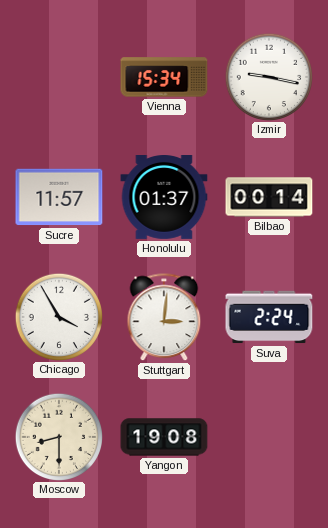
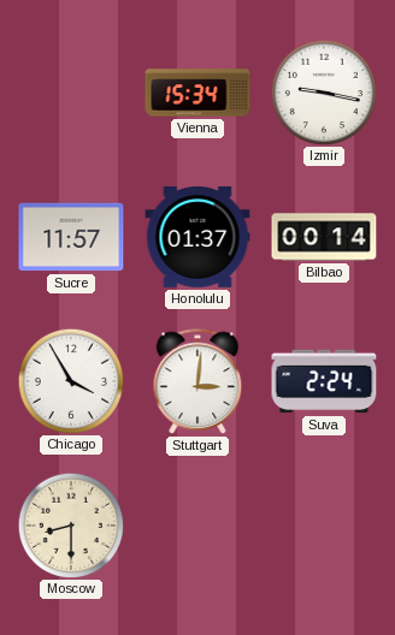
Yangon: 19:08 -> none
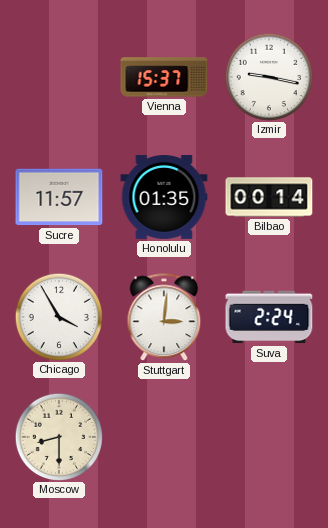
Vienna: 15:34 -> 15:37
Honolulu: 01:37 -> 01:35
